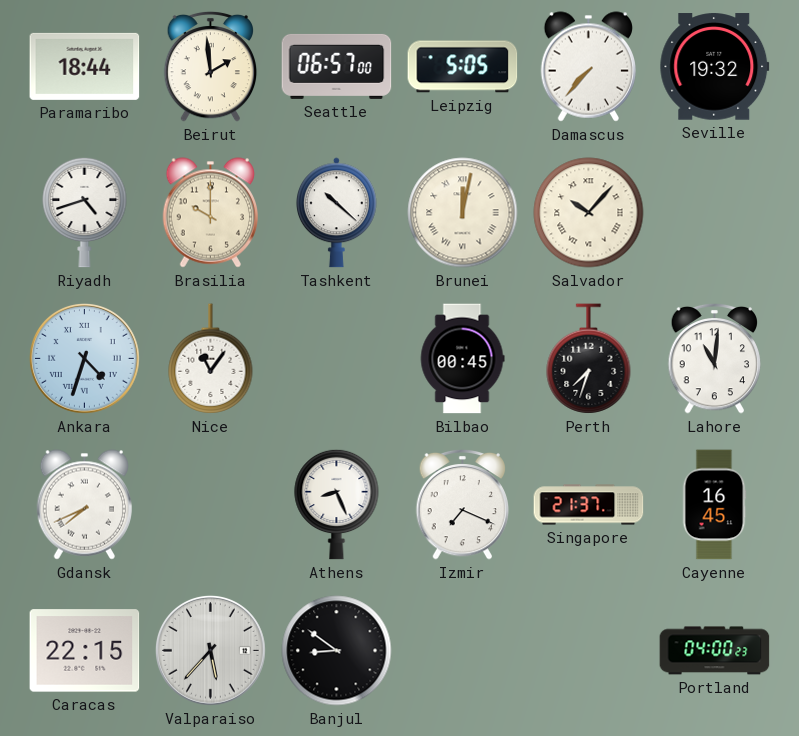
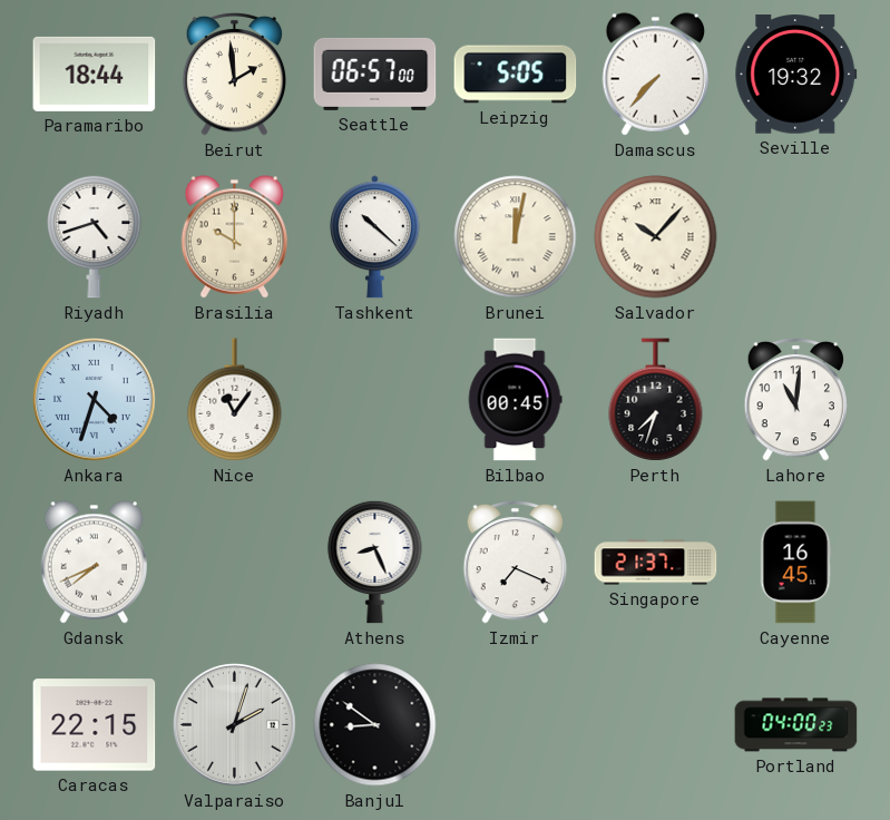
Valparaiso: 5:37 -> 2:03
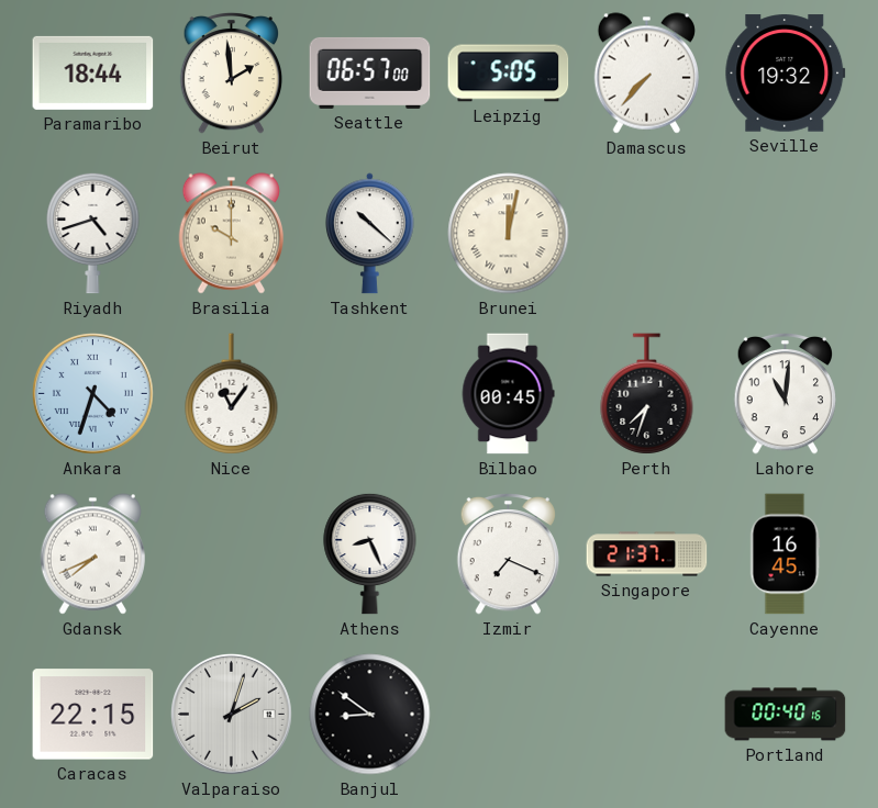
Salvador: 10:07 -> none
Portland: 04:00 -> 00:40
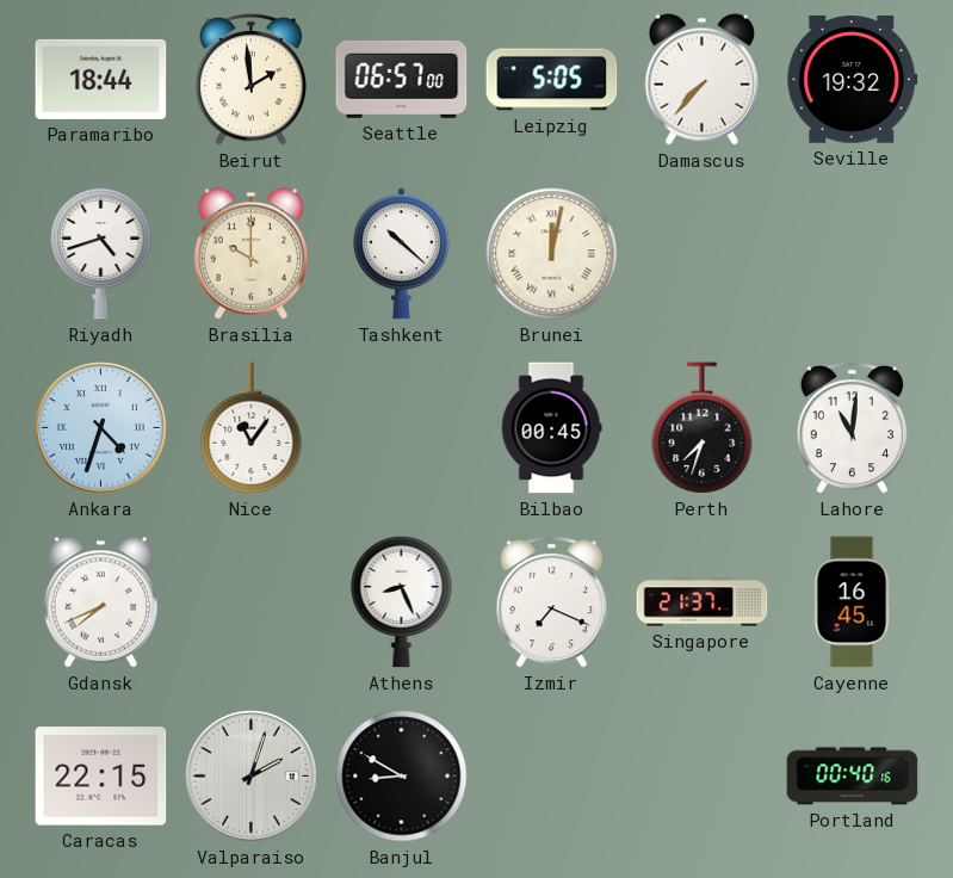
Banjul: 8:51 -> 8:50
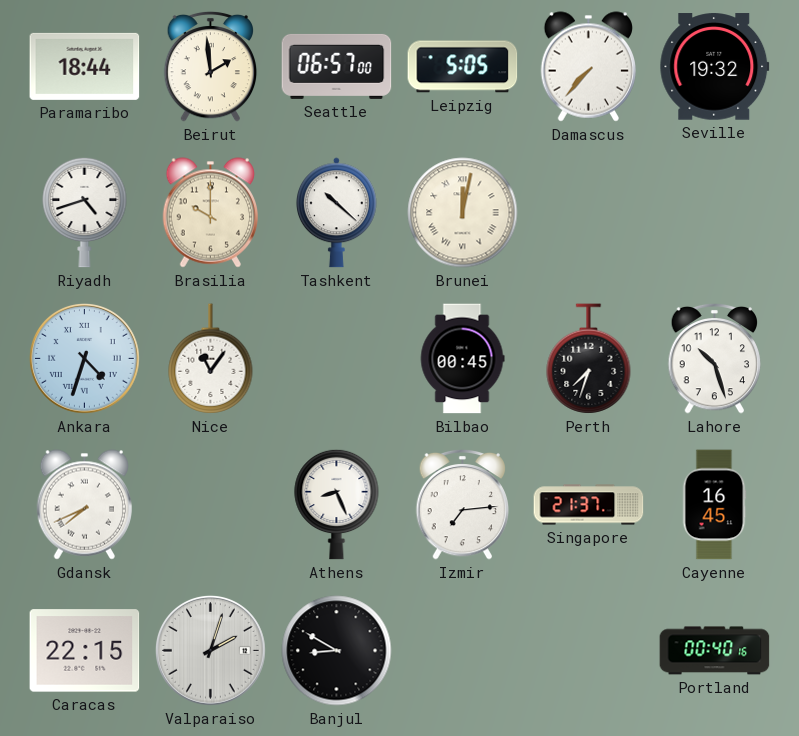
Lahore: 11:01 -> 10:27
Izmir: 7:19 -> 7:14
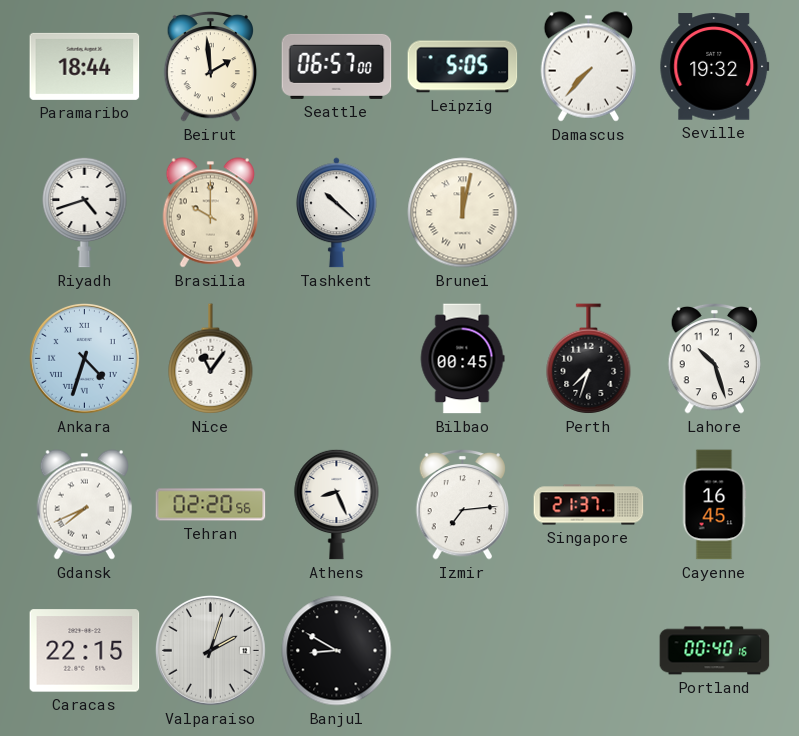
Tehran: none -> 02:20
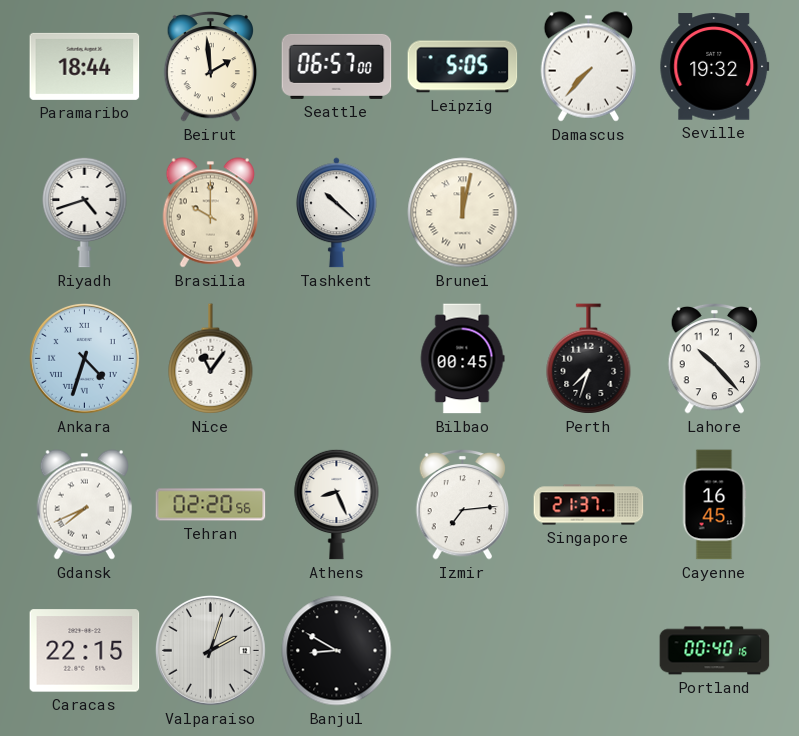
Lahore: 10:27 -> 10:23
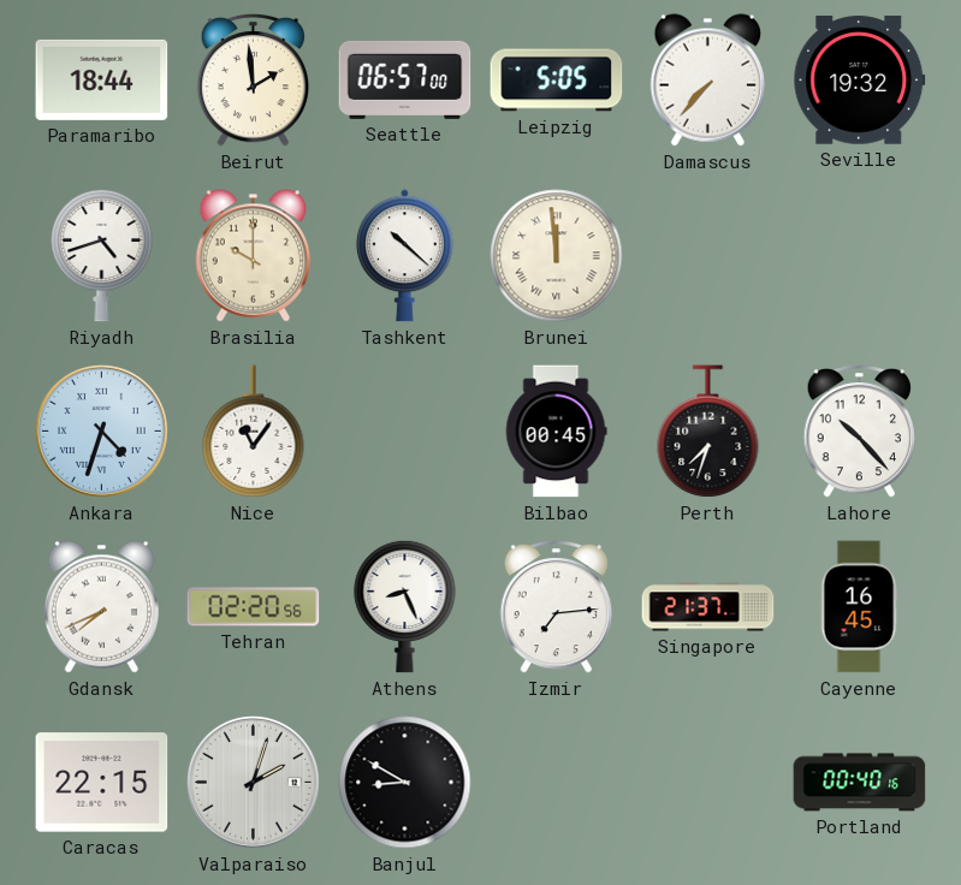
Brunei: 12:02 -> 11:59
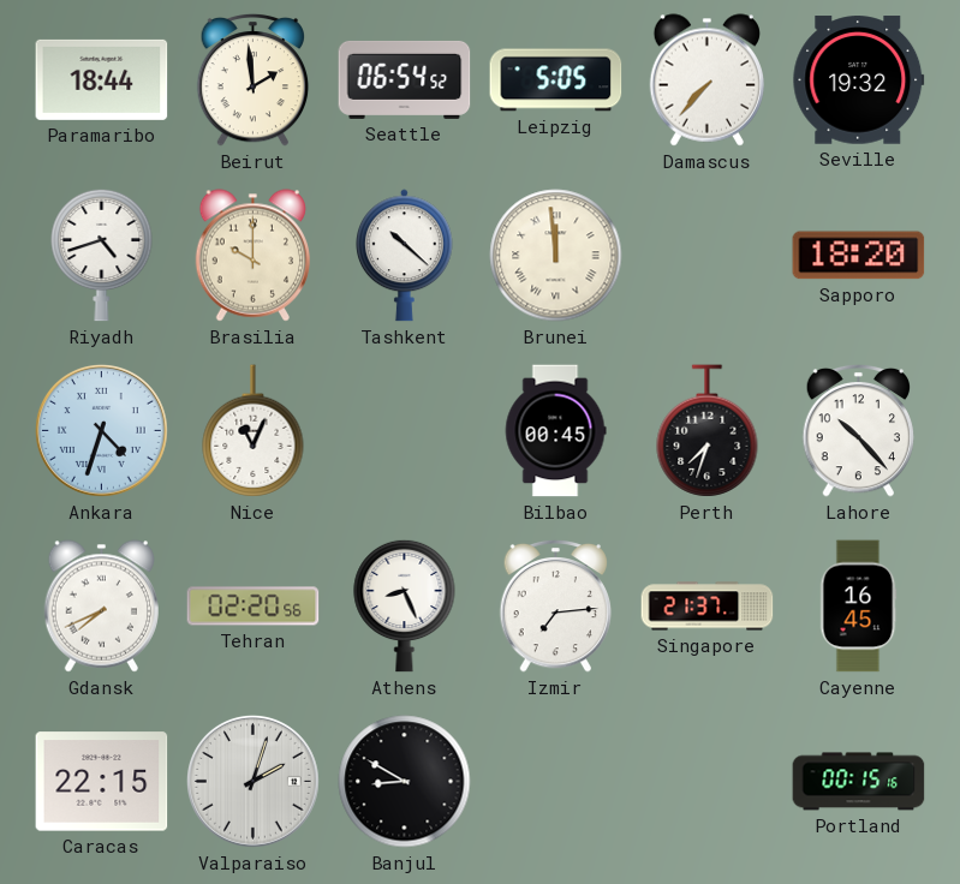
Seattle: 06:57 -> 06:54
Sapporo: none -> 18:20
Nice: 11:06 -> 11:04
Portland: 00:40 -> 00:15
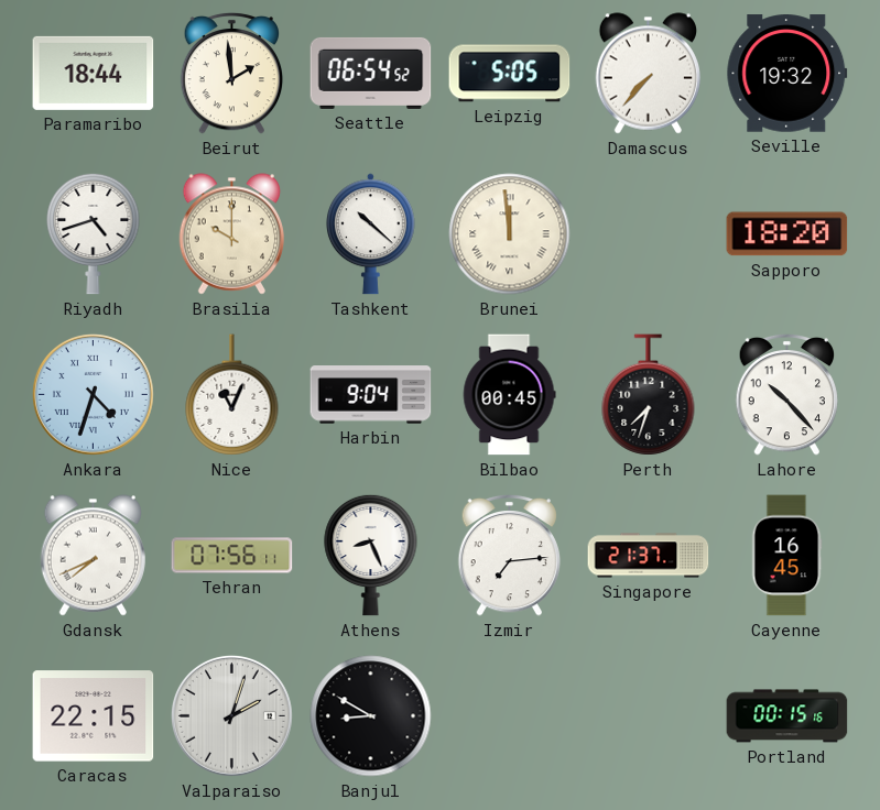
Harbin: none -> 9:04
Tehran: 02:20 -> 07:56
